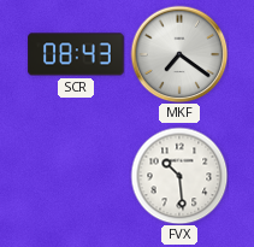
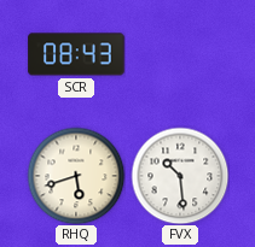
MKF: 7:21 -> none
RHQ: none -> 5:42
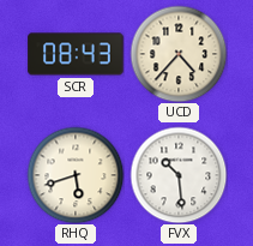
UCD: none -> 4:37
